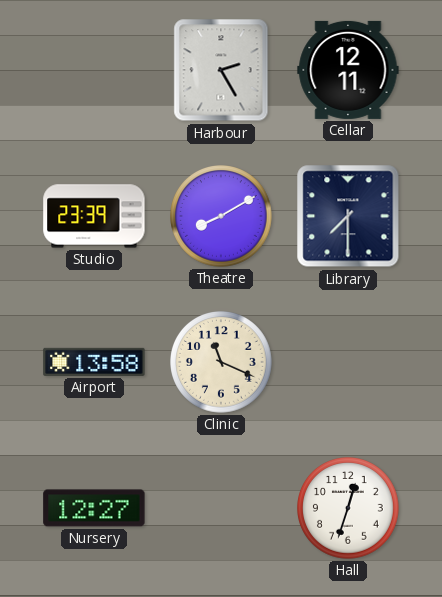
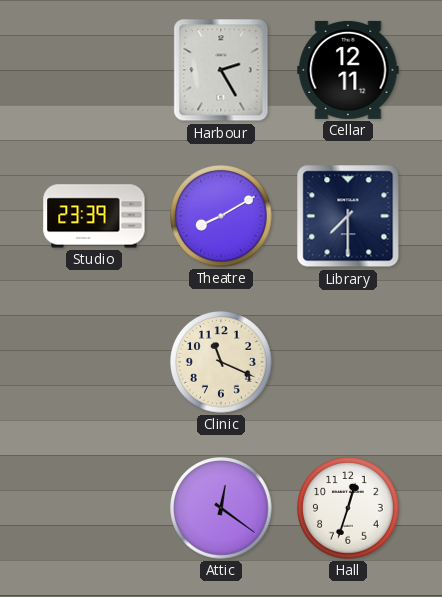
Airport: 13:58 -> none
Nursery: 12:27 -> none
Attic: none -> 12:21
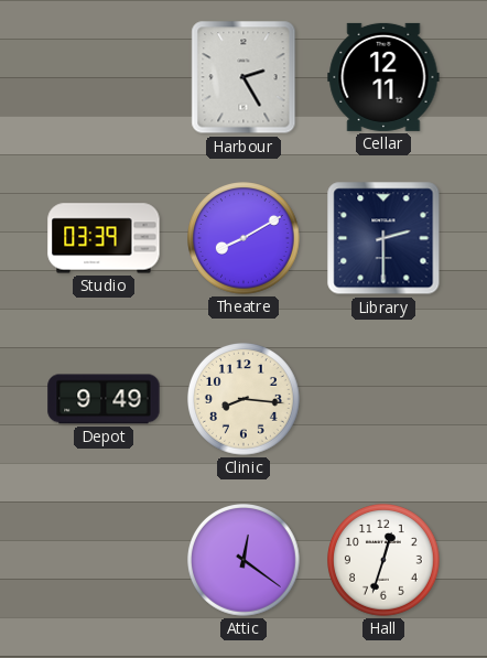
Studio: 23:39 -> 03:39
Library: 7:30 -> 2:30
Depot: none -> 9:49
Clinic: 11:19 -> 8:16
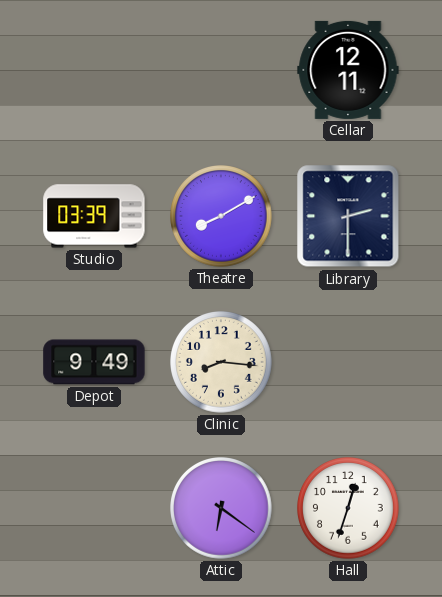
Harbour: 2:25 -> none
Attic: 12:21 -> 6:21
